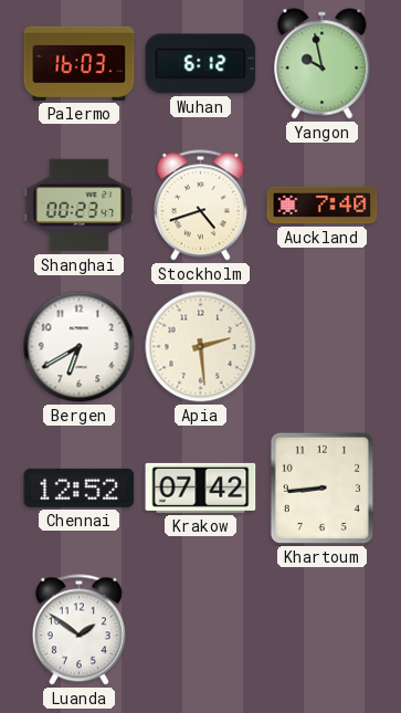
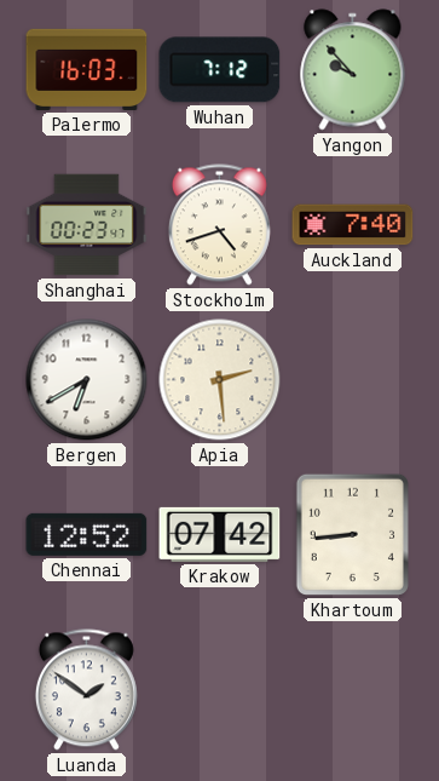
Wuhan: 6:12 -> 7:12
Yangon: 9:58 -> 9:53
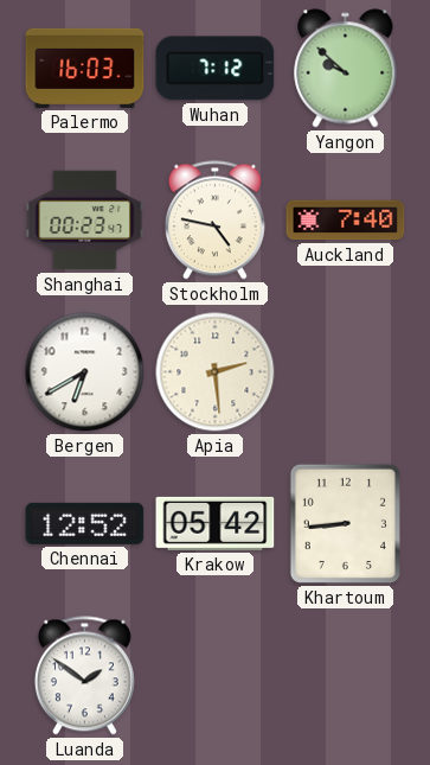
Yangon: 9:53 -> 9:52
Stockholm: 4:42 -> 4:47
Krakow: 07:42 -> 05:42
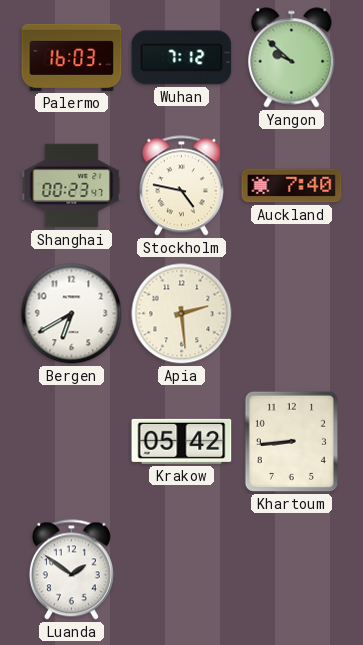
Chennai: 12:52 -> none
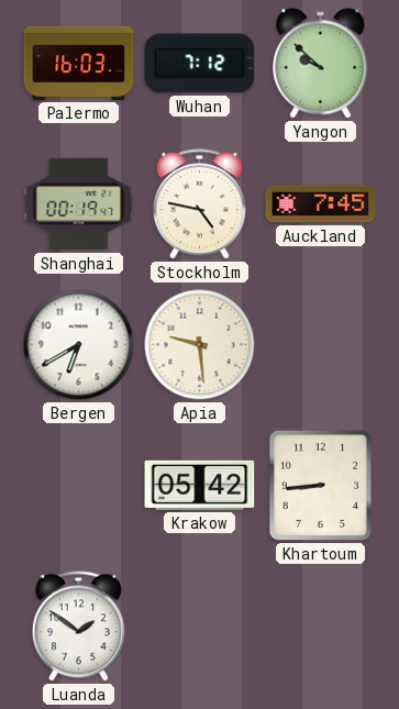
Shanghai: 00:23 -> 00:19
Auckland: 7:40 -> 7:45
Apia: 2:29 -> 9:29
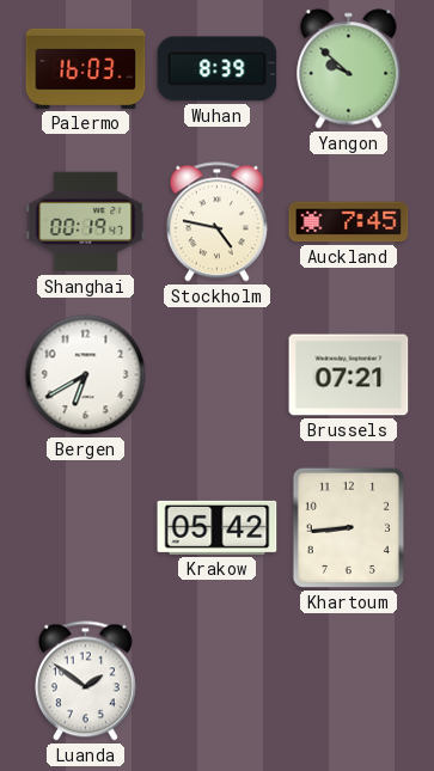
Wuhan: 7:12 -> 8:39
Apia: 9:29 -> none
Brussels: none -> 07:21
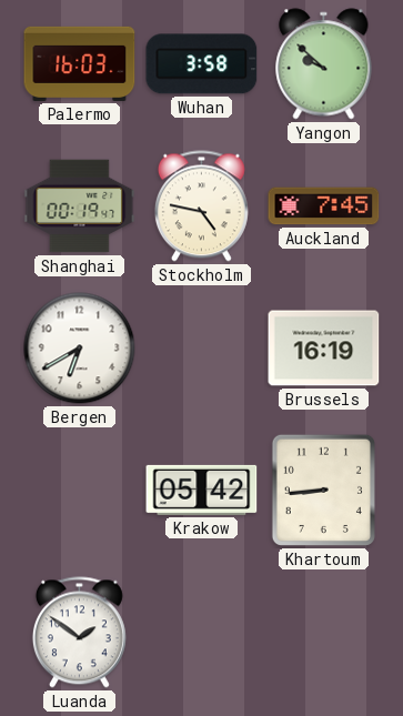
Wuhan: 8:39 -> 3:58
Brussels: 07:21 -> 16:19
